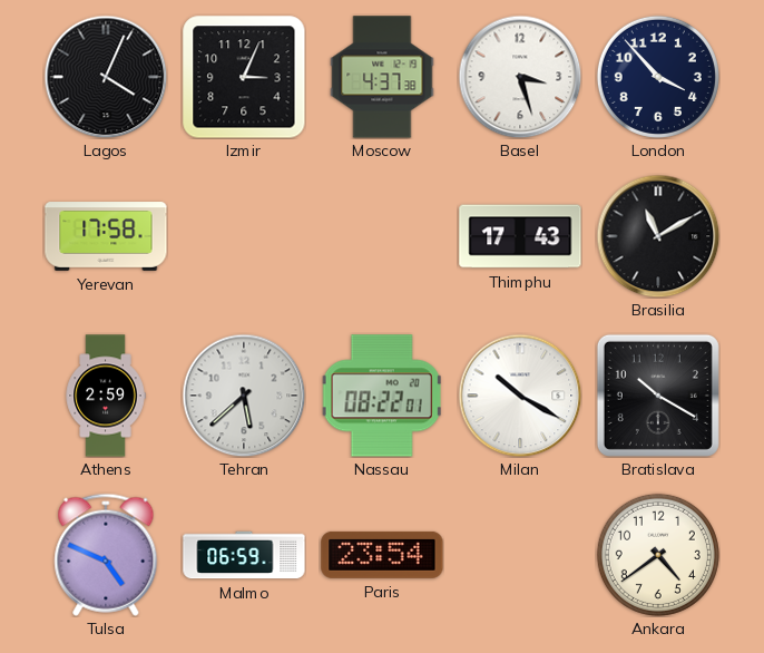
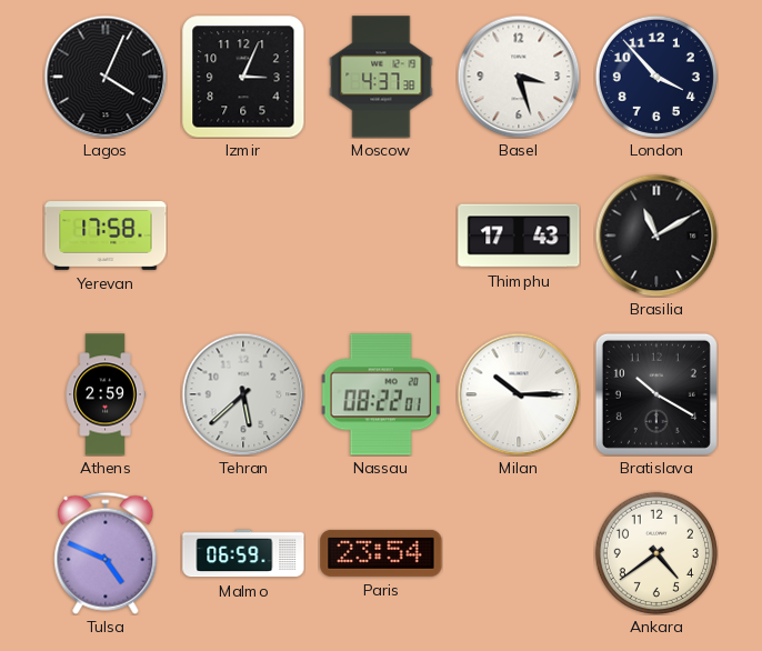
Milan: 10:20 -> 10:15
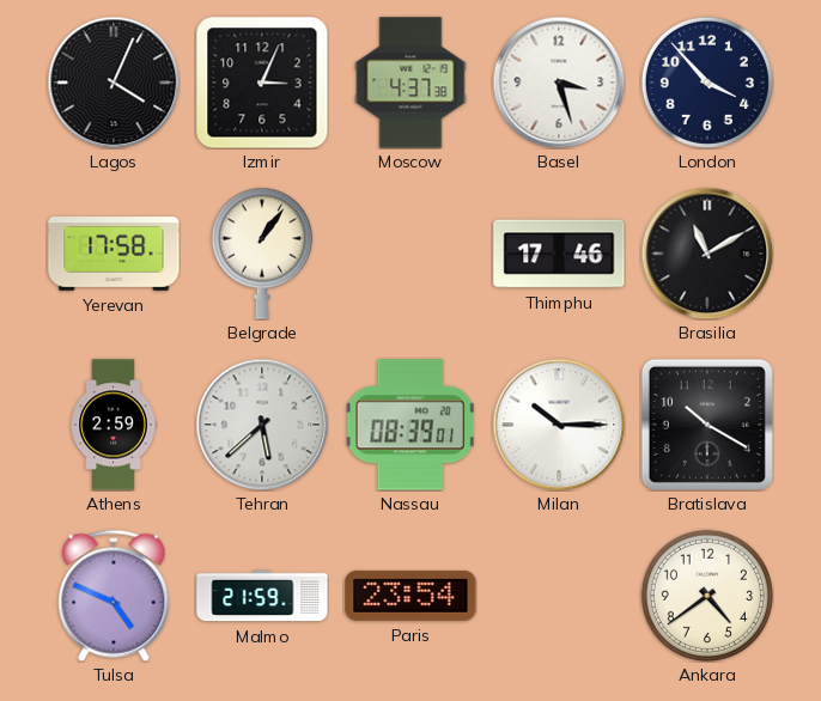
Belgrade: none -> 1:06
Thimphu: 17:43 -> 17:46
Nassau: 08:22 -> 08:39
Malmo: 06:59 -> 21:59
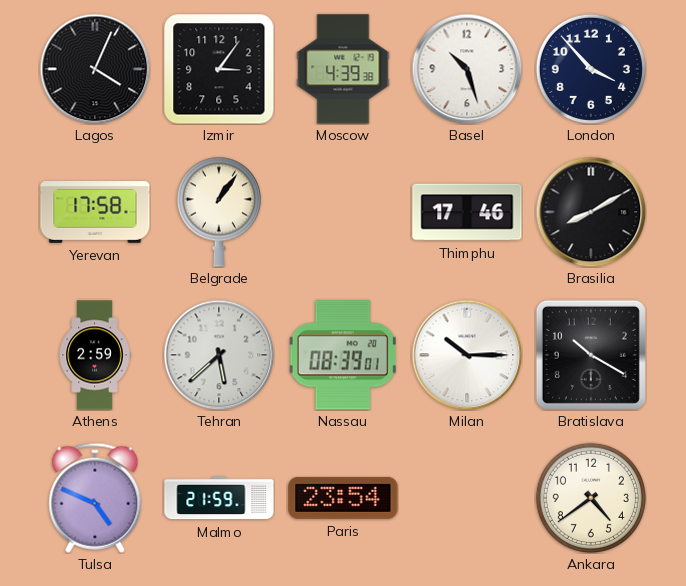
Izmir: 3:04 -> 3:06
Moscow: 4:37 -> 4:39
Basel: 3:27 -> 10:27
Brasilia: 11:10 -> 8:10
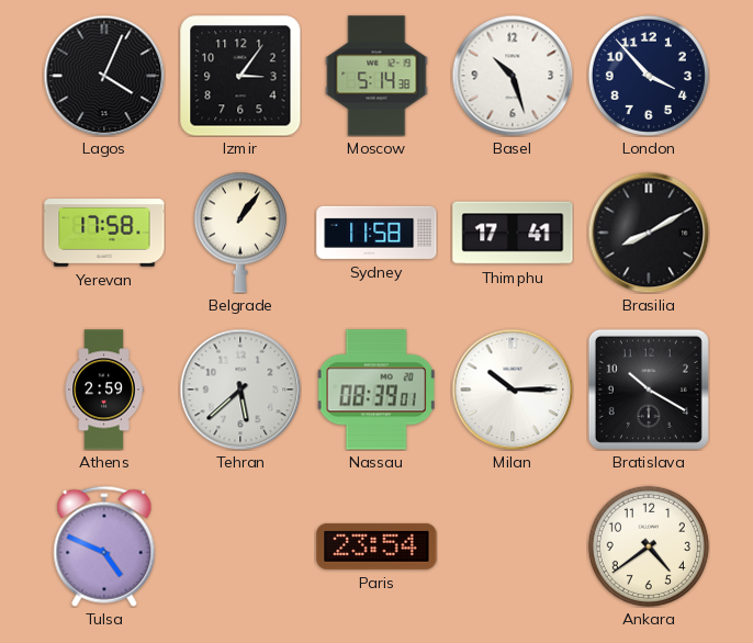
Moscow: 4:39 -> 5:14
Sydney: none -> 11:58
Thimphu: 17:46 -> 17:41
Malmo: 21:59 -> none
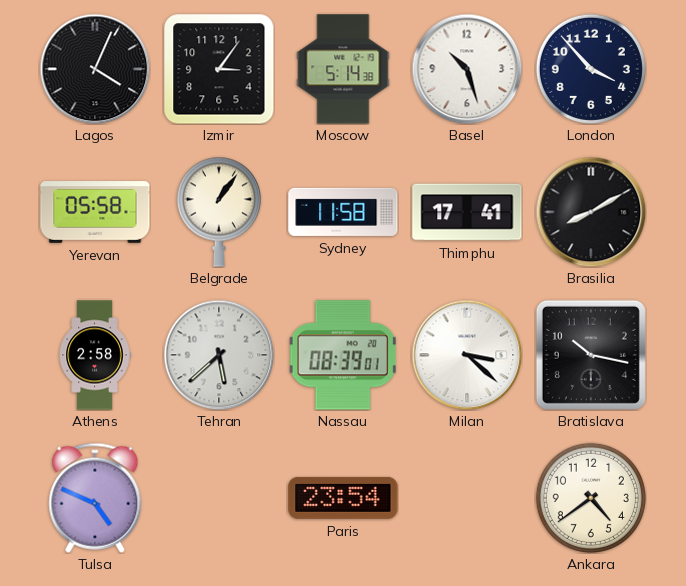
Yerevan: 17:58 -> 05:58
Athens: 2:59 -> 2:58
Milan: 10:15 -> 3:22
Bratislava: 10:20 -> 10:17
